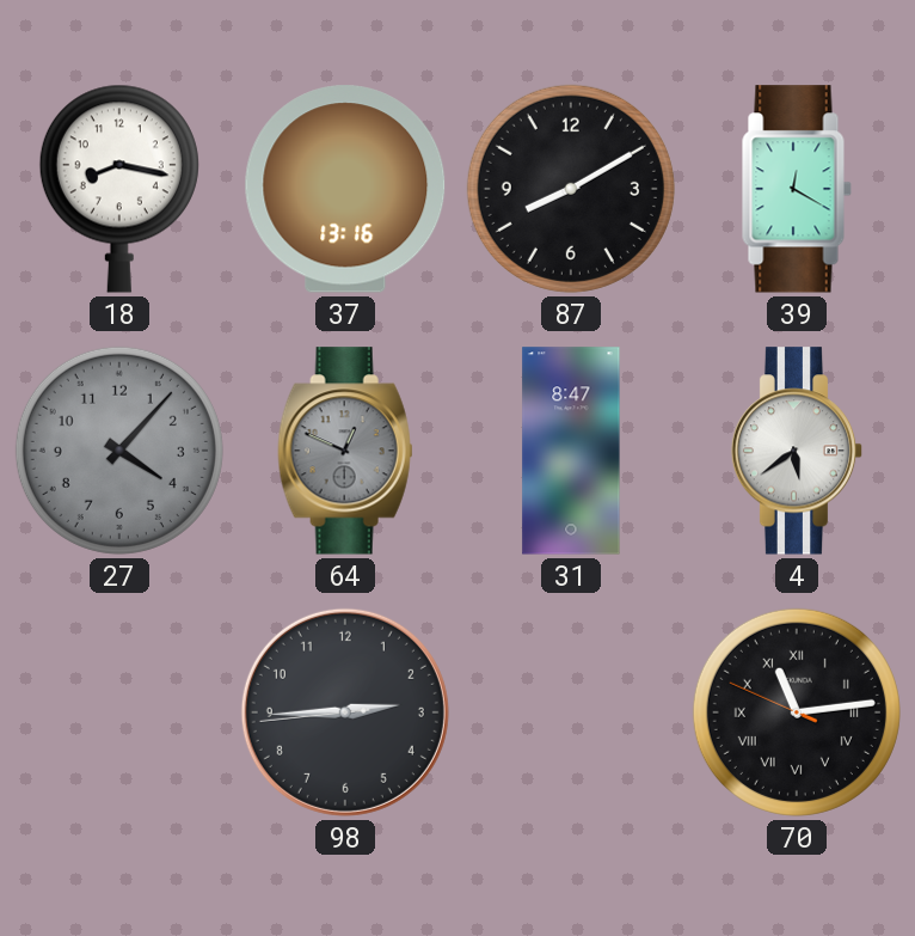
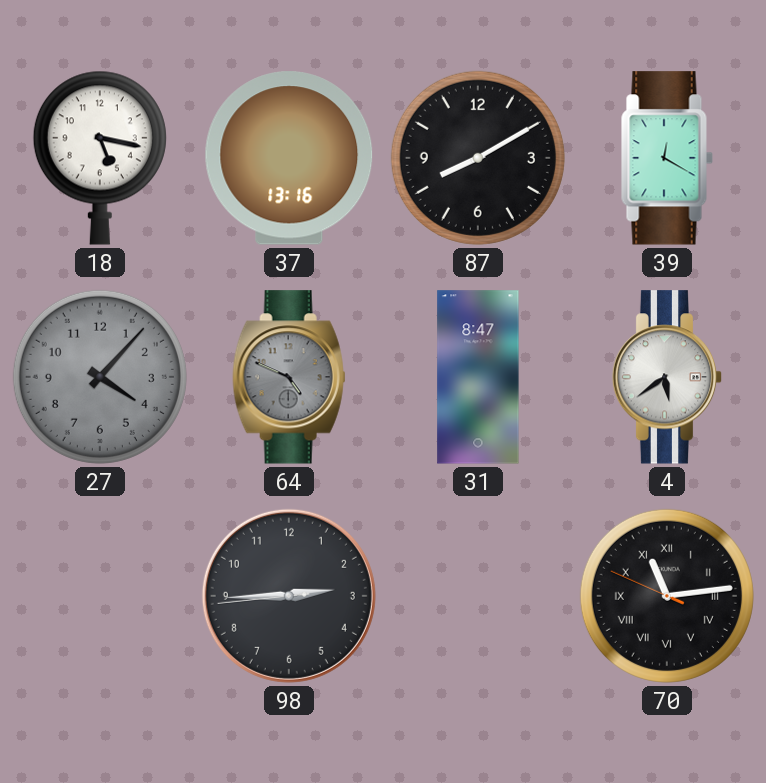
18: 8:17 -> 5:17
64: 12:49 -> 4:49
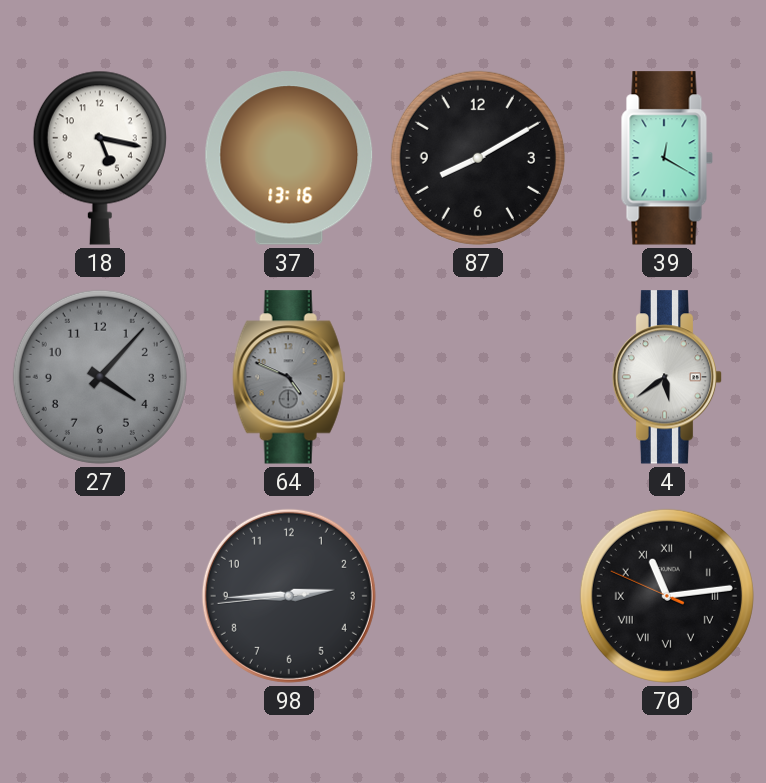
31: 8:47 -> none
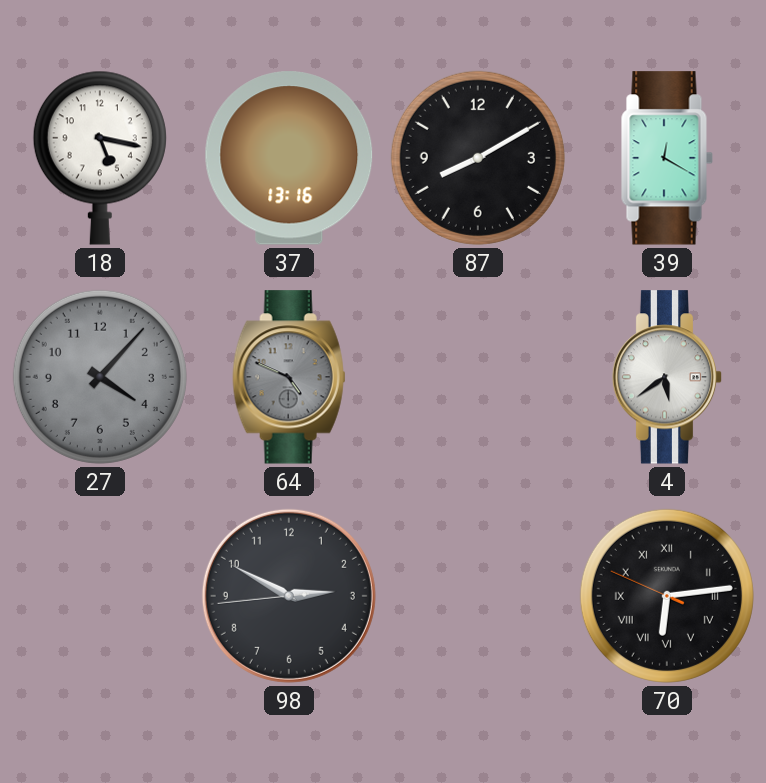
98: 2:44 -> 2:49
70: 11:13 -> 6:13
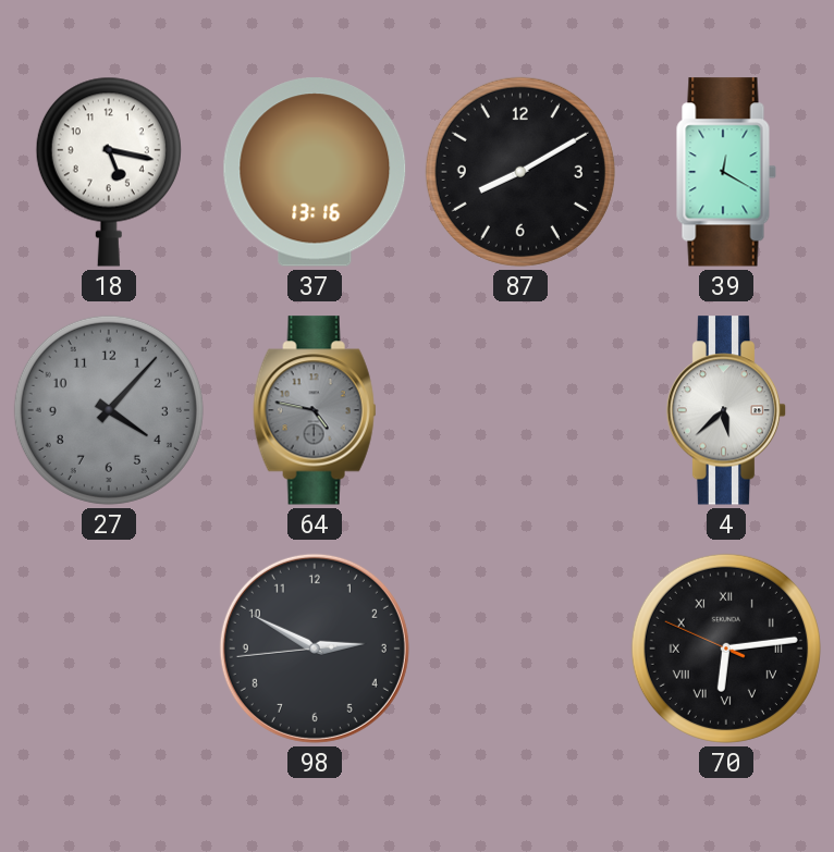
64: 4:49 -> 4:47
4: 5:39 -> 5:38
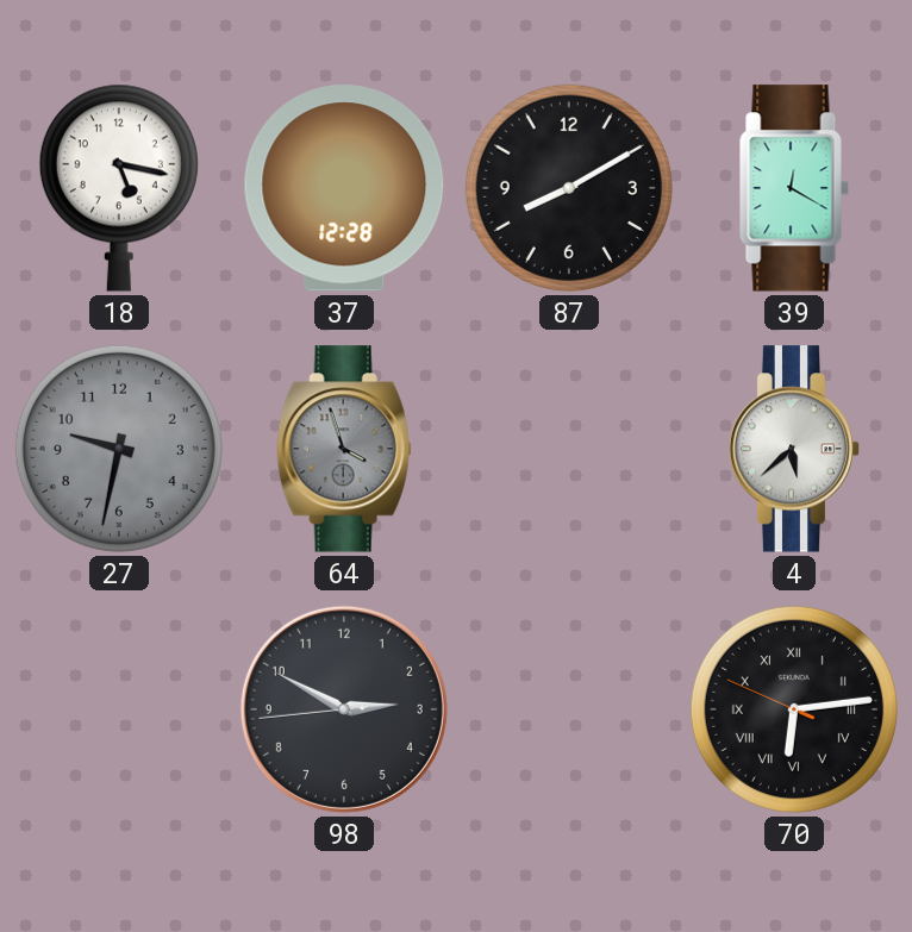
37: 13:16 -> 12:28
27: 4:07 -> 9:32
64: 4:47 -> 3:57
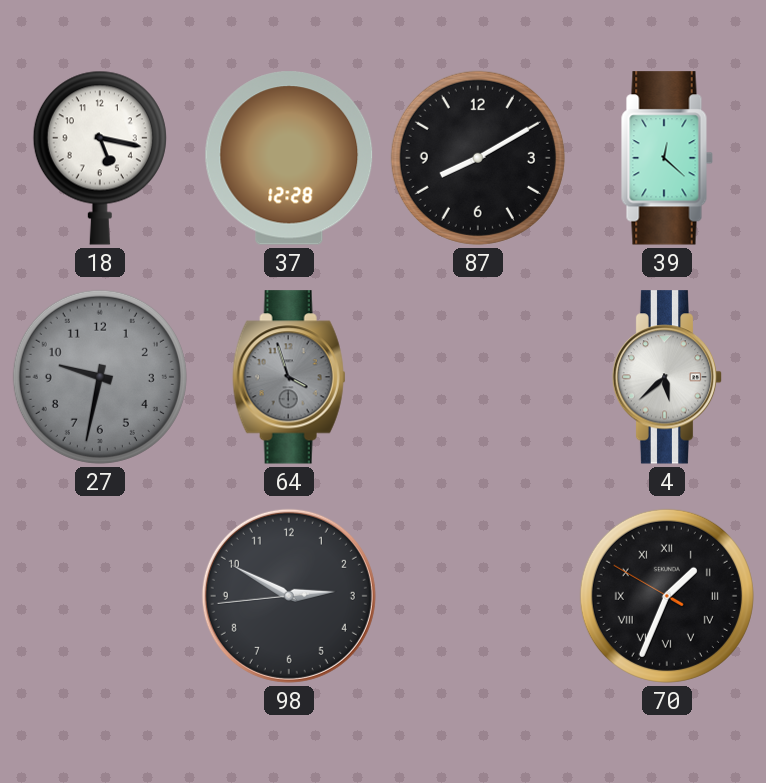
39: 12:20 -> 12:22
70: 6:13 -> 1:33
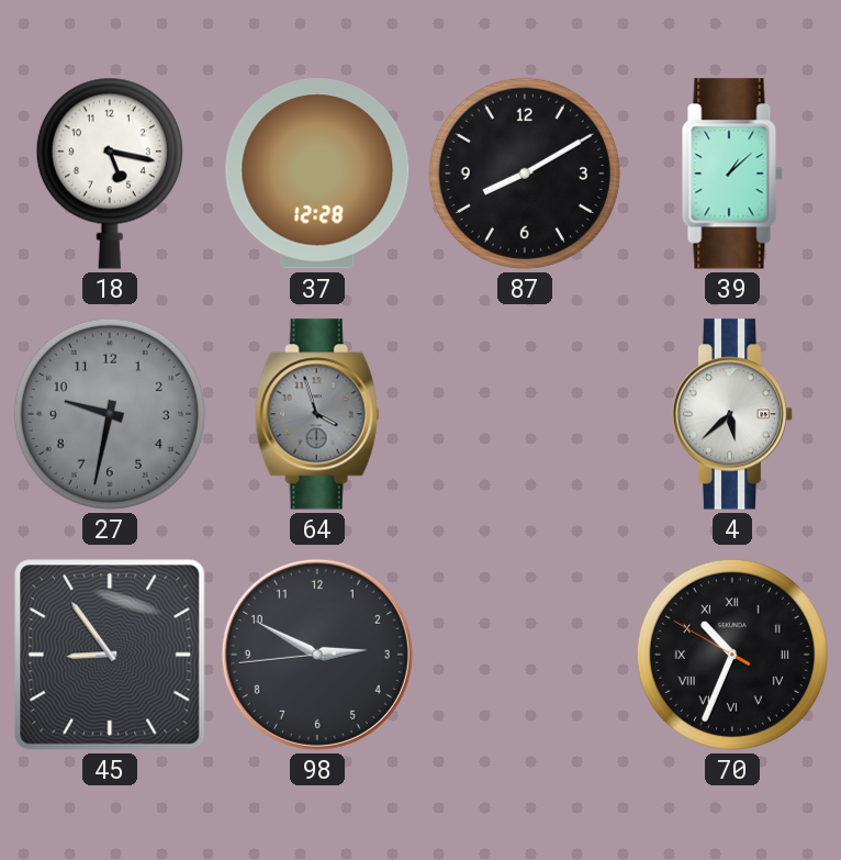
39: 12:22 -> 1:08
45: none -> 8:54
70: 1:33 -> 10:33
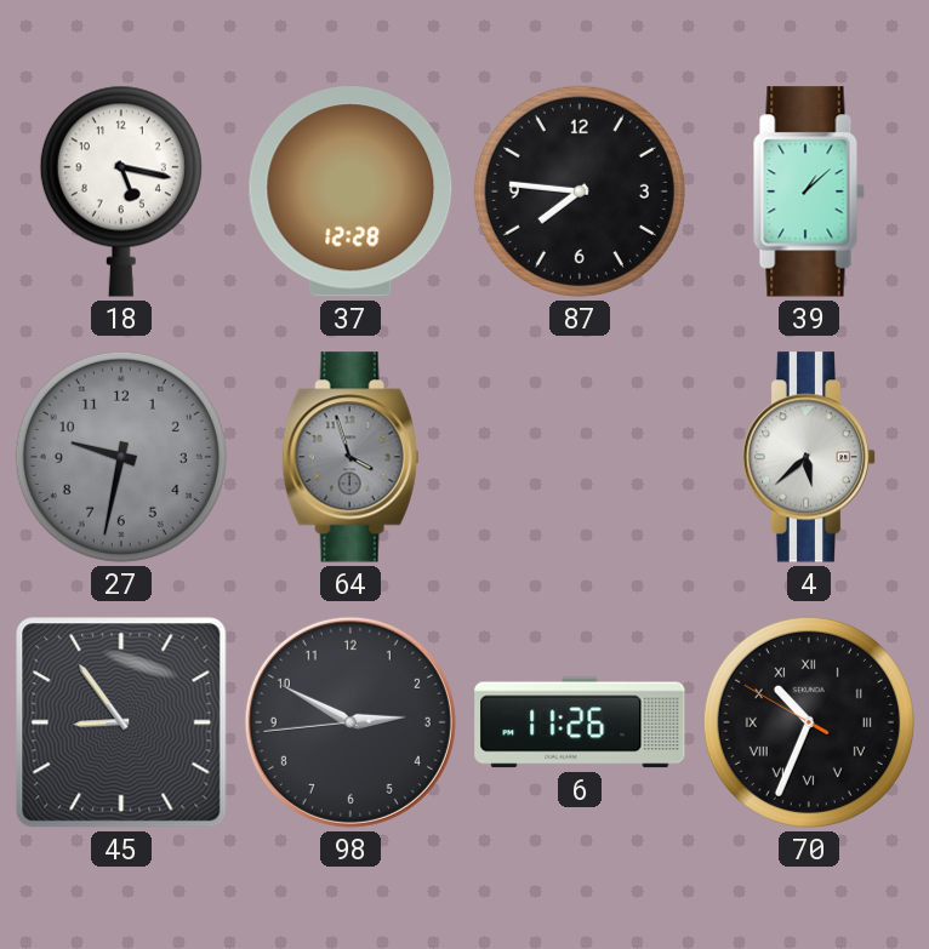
87: 8:10 -> 7:46
6: none -> 11:26
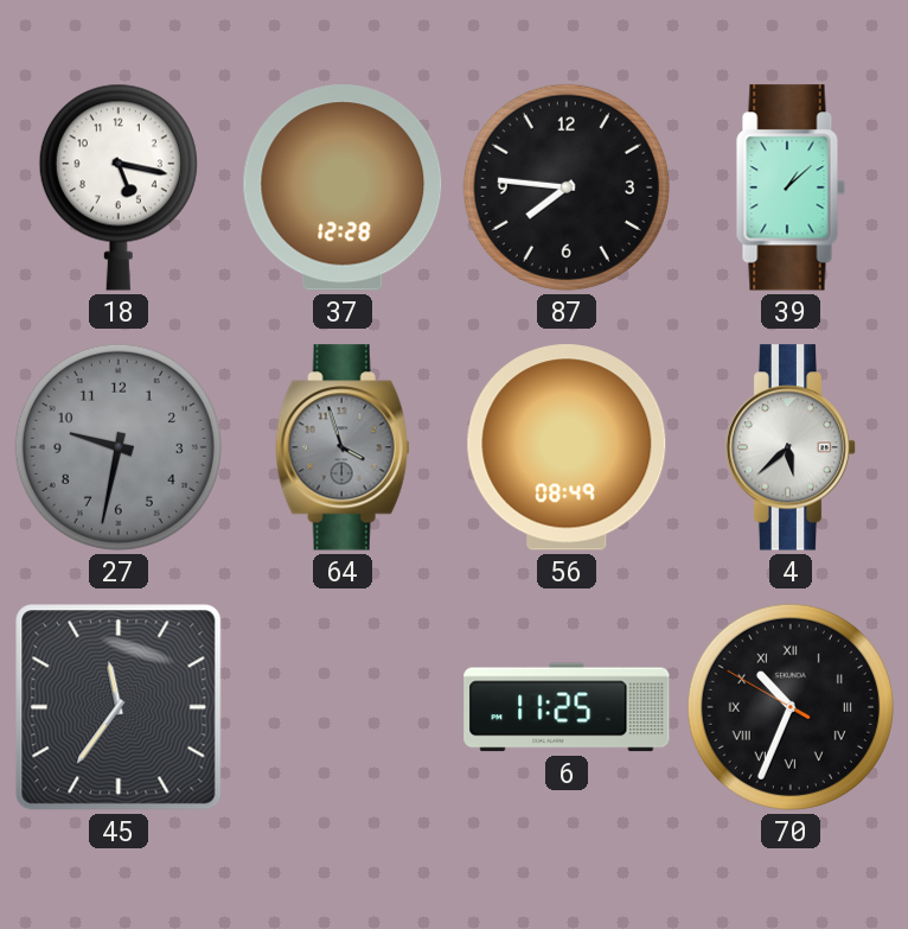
56: none -> 08:49
45: 8:54 -> 11:36
98: 2:49 -> none
6: 11:26 -> 11:25
